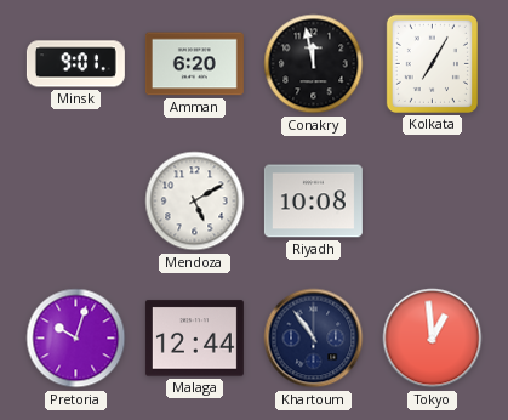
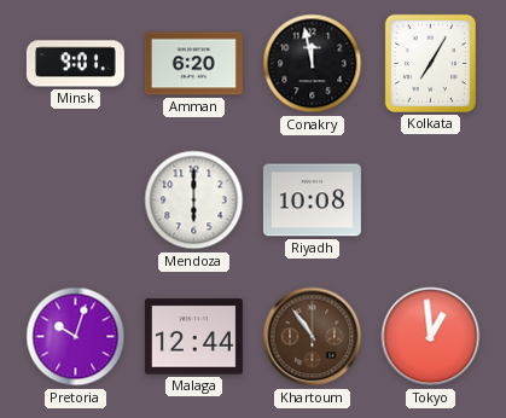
Mendoza: 5:10 -> 6:00
Khartoum dial: navy -> brown
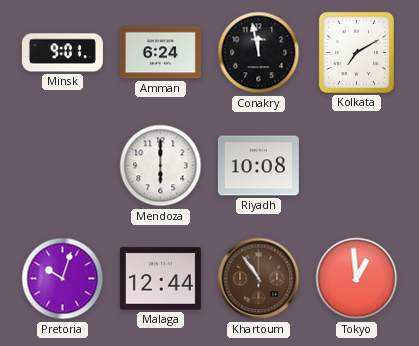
Amman: 6:20 -> 6:24
Kolkata: 7:05 -> 7:10
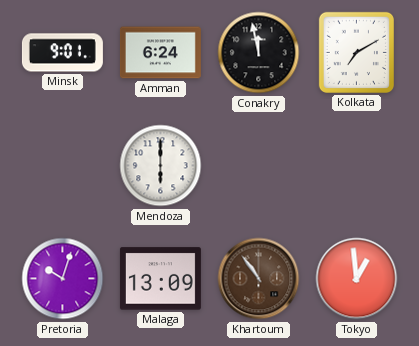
Riyadh: 10:08 -> none
Malaga: 12:44 -> 13:09
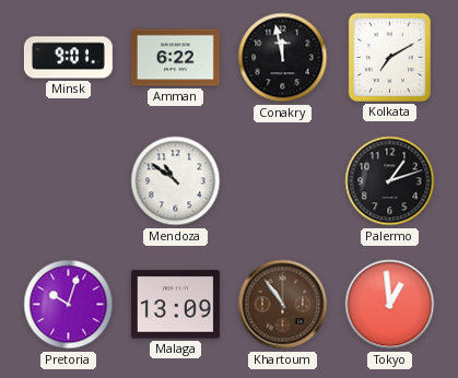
Amman: 6:24 -> 6:22
Mendoza: 6:00 -> 10:51
Palermo: none -> 1:12
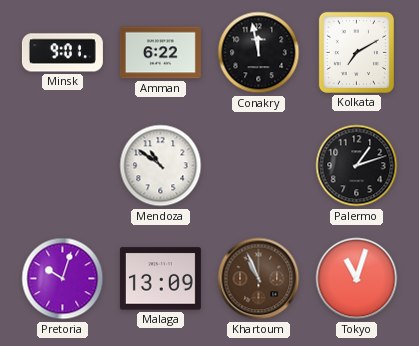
Khartoum: 10:54 -> 10:56
Tokyo: 12:59 -> 11:03
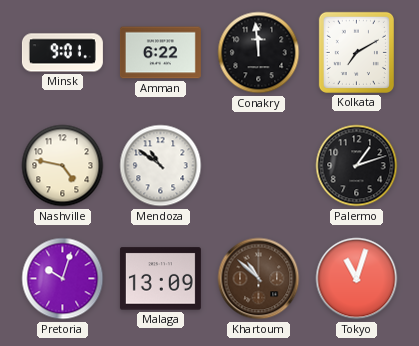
Conakry: 11:58 -> 11:59
Nashville: none -> 4:47
Khartoum: 10:56 -> 10:52
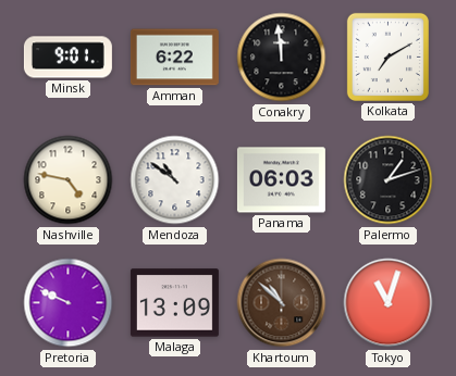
Panama: none -> 06:03
Pretoria: 10:03 -> 9:49
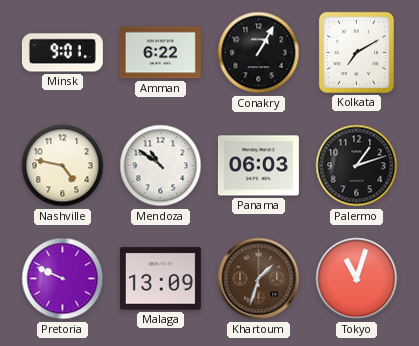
Conakry: 11:59 -> 1:05
Khartoum: 10:52 -> 1:33
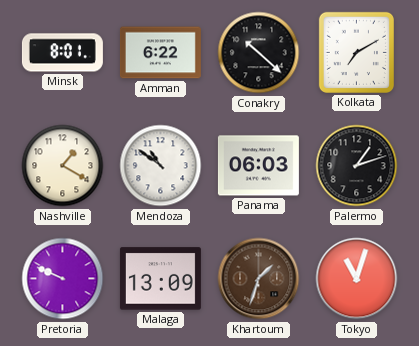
Minsk: 9:01 -> 8:01
Conakry: 1:05 -> 10:22
Nashville: 4:47 -> 1:20
